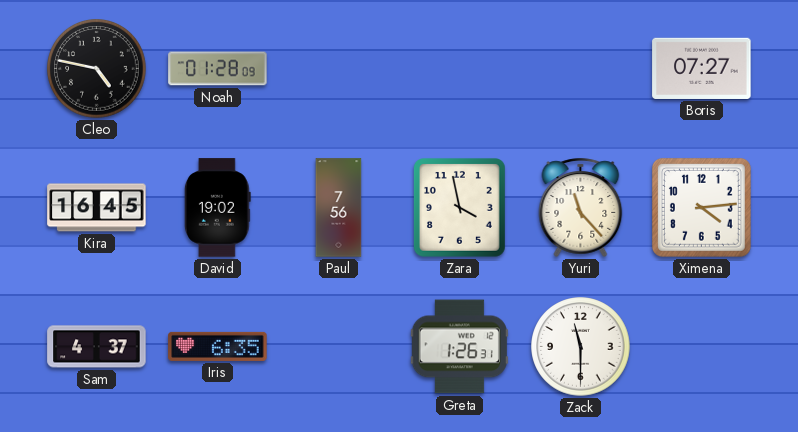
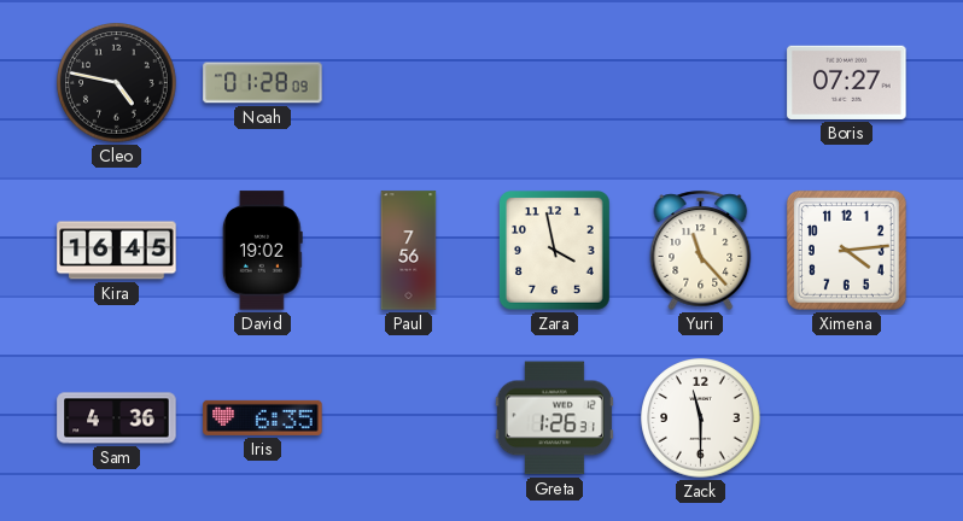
Sam: 4:37 -> 4:36
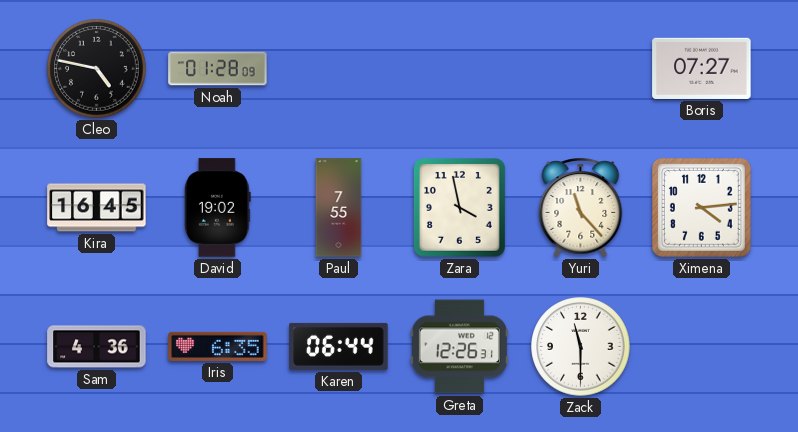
Paul: 7:56 -> 7:55
Karen: none -> 06:44
Greta: 1:26 -> 12:26
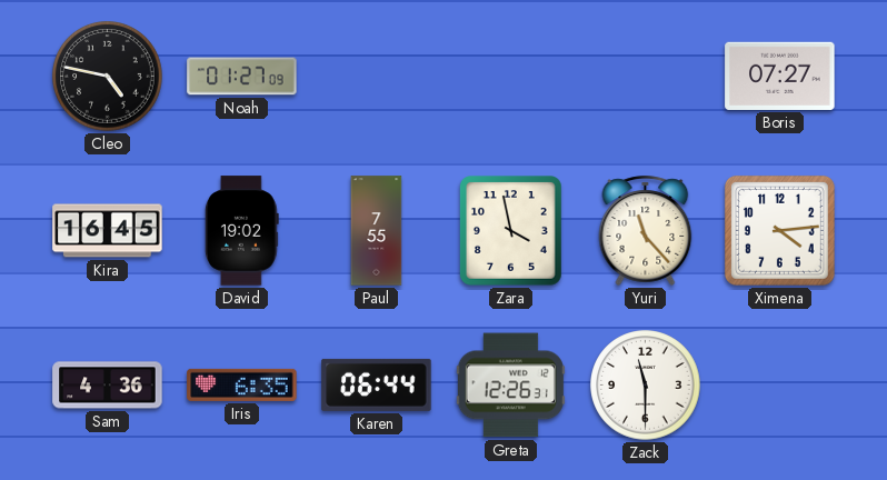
Noah: 01:28 -> 01:27
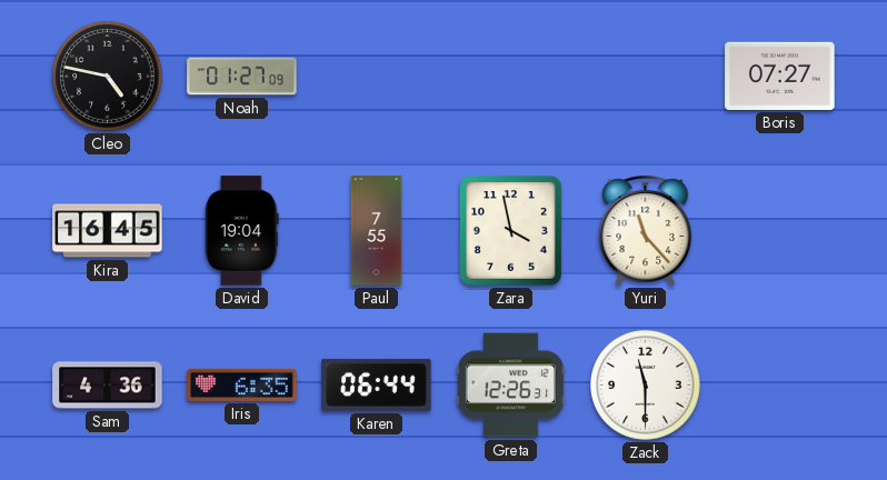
David: 19:02 -> 19:04
Ximena: 4:14 -> none
